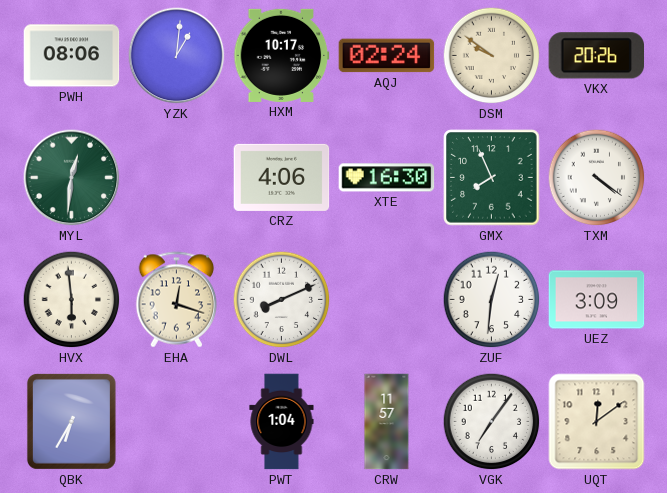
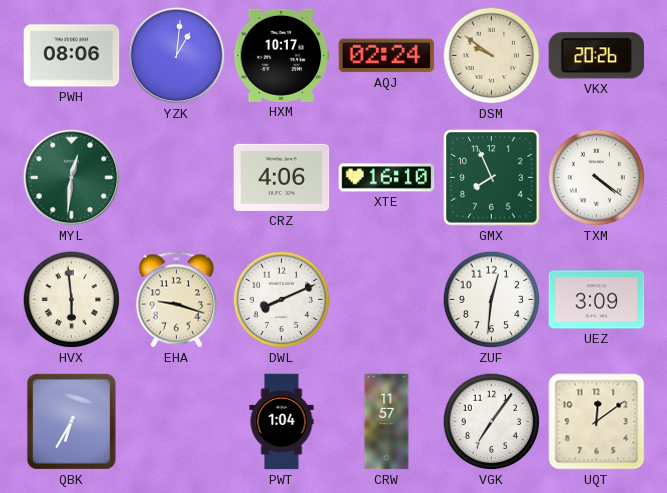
XTE: 16:30 -> 16:10
EHA: 12:18 -> 9:18
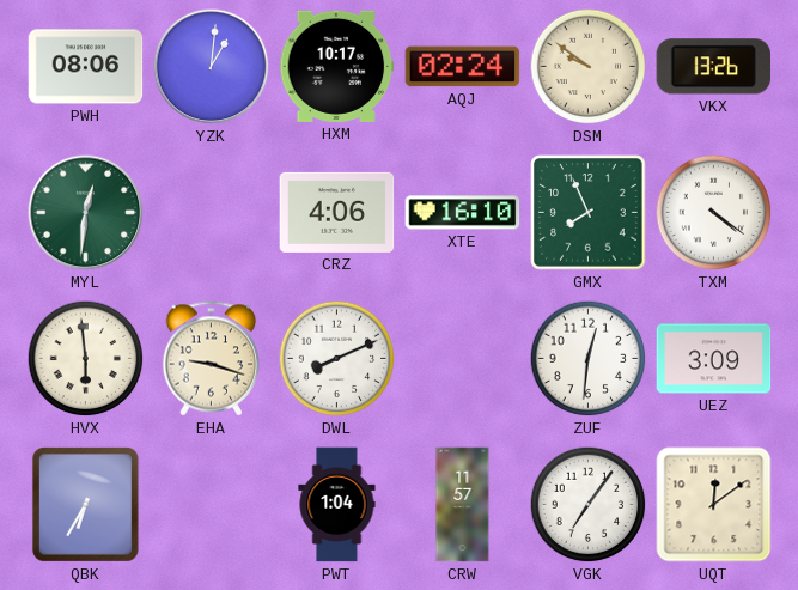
VKX: 20:26 -> 13:26
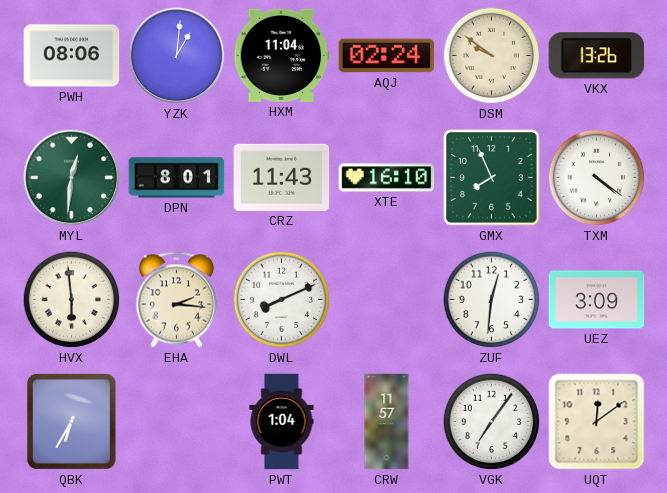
HXM: 10:17 -> 11:04
DPN: none -> 8:01
CRZ: 4:06 -> 11:43
EHA: 9:18 -> 2:16
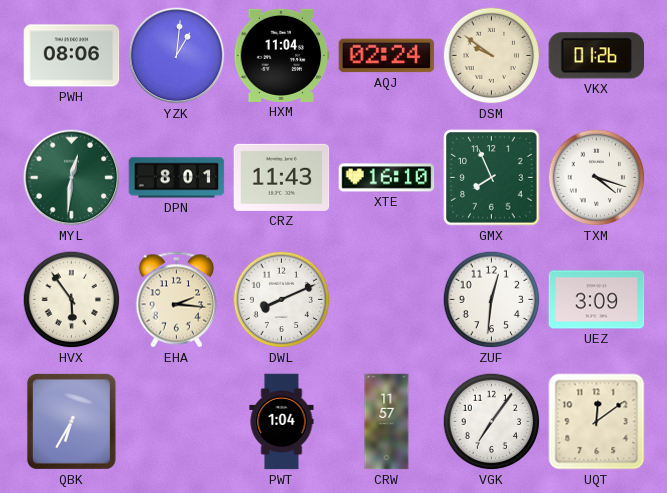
VKX: 13:26 -> 01:26
TXM: 4:21 -> 4:18
HVX: 5:59 -> 5:54
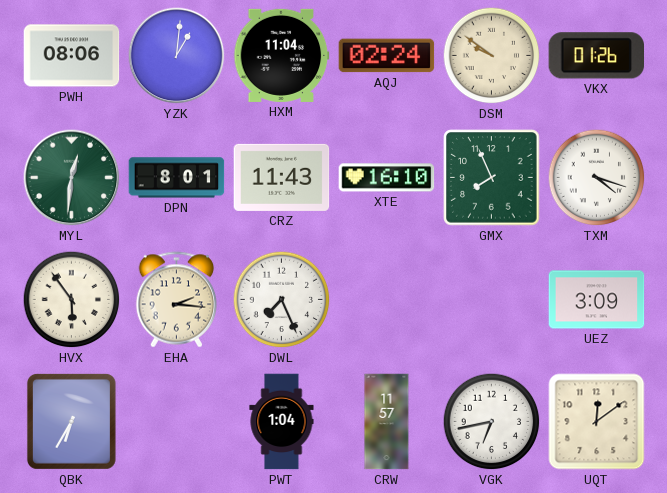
DWL: 8:11 -> 7:26
ZUF: 12:31 -> none
VGK: 7:06 -> 6:43
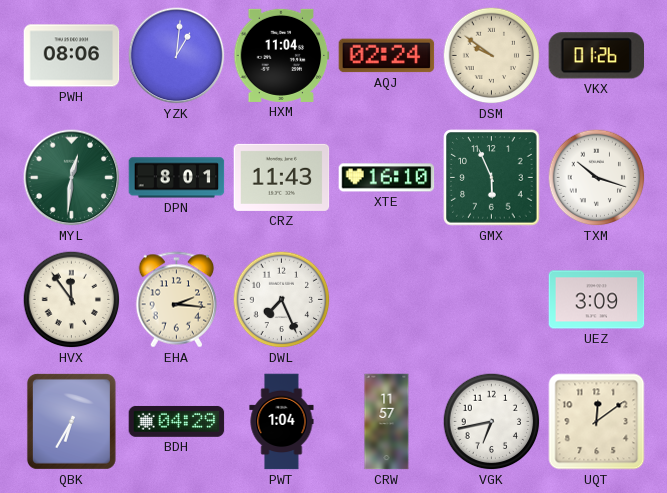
GMX: 7:56 -> 5:56
TXM: 4:18 -> 10:18
HVX: 5:54 -> 11:54
BDH: none -> 04:29
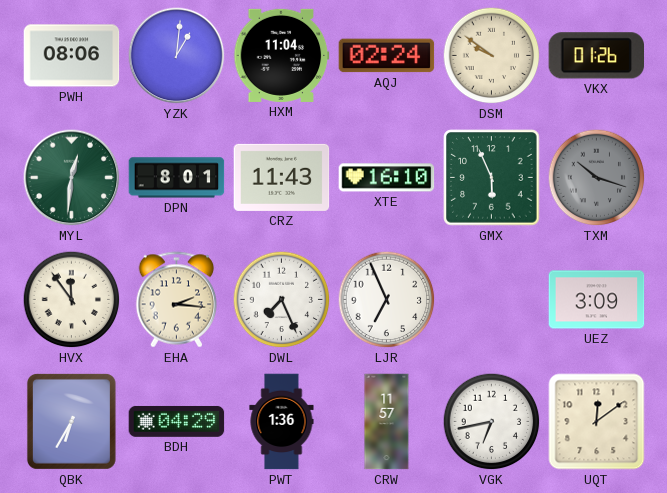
TXM dial: white -> grey
LJR: none -> 6:56
PWT: 1:04 -> 1:36
